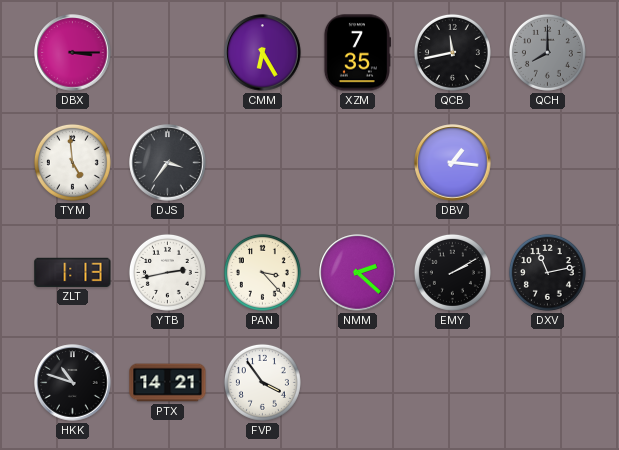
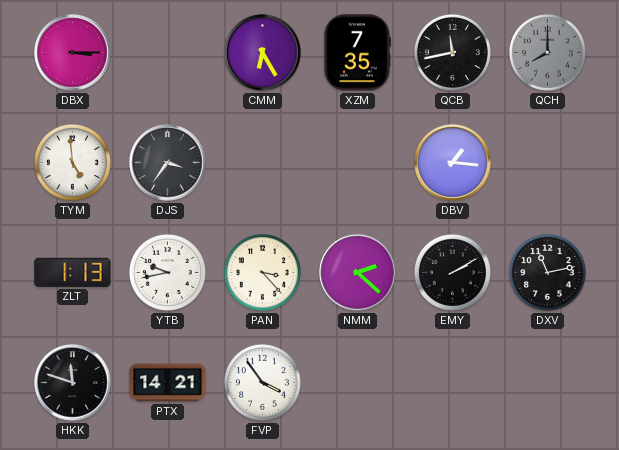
YTB: 2:43 -> 9:43
HKK: 10:48 -> 11:48
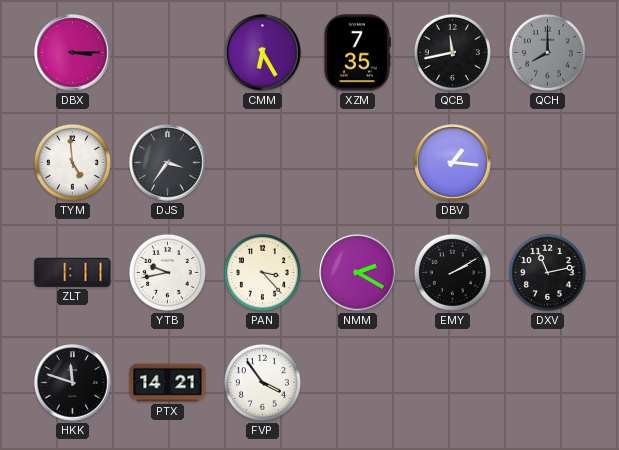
ZLT: 1:13 -> 1:11
NMM: 2:22 -> 2:20
